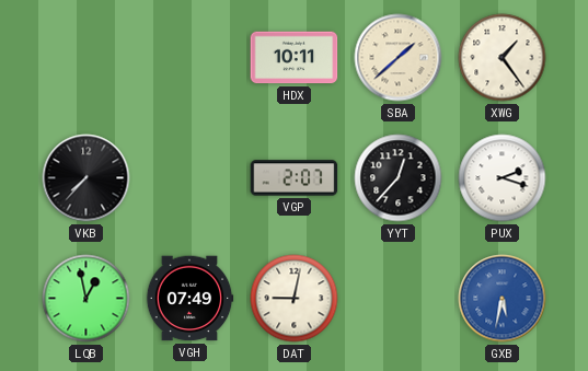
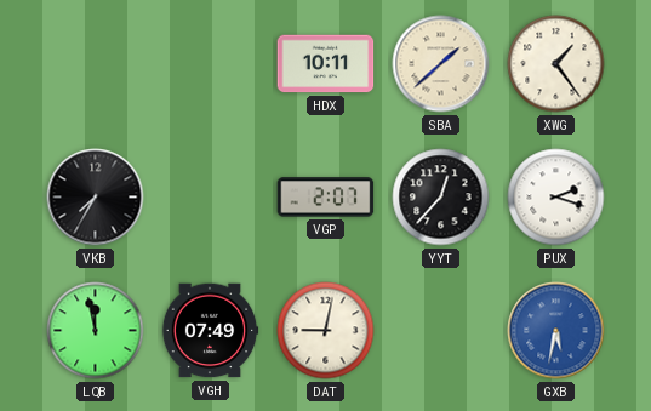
VKB: 7:37 -> 7:35
LQB: 12:58 -> 11:58
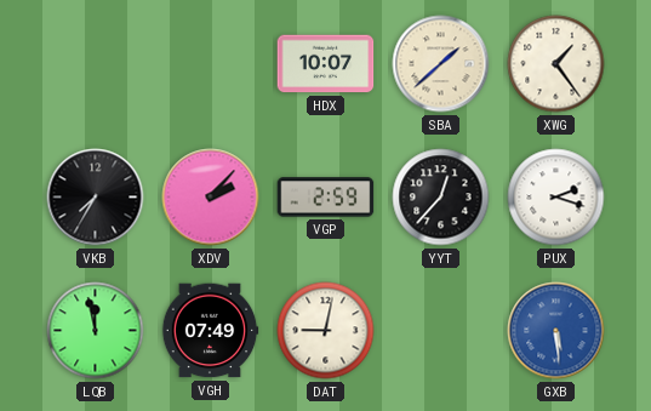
HDX: 10:11 -> 10:07
XDV: none -> 2:07
VGP: 2:07 -> 2:59
GXB: 5:32 -> 5:29
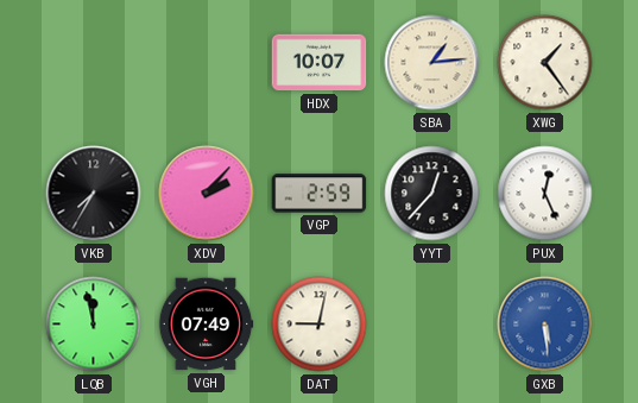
SBA: 1:38 -> 1:14
PUX: 2:18 -> 12:26
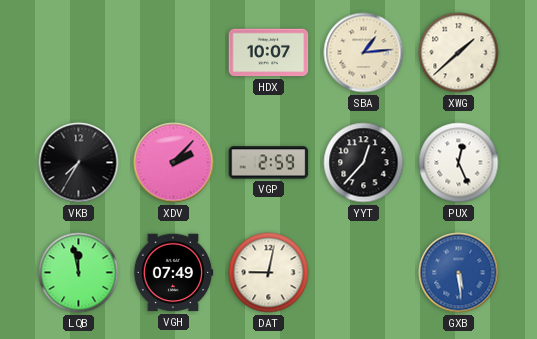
XWG: 1:24 -> 1:38
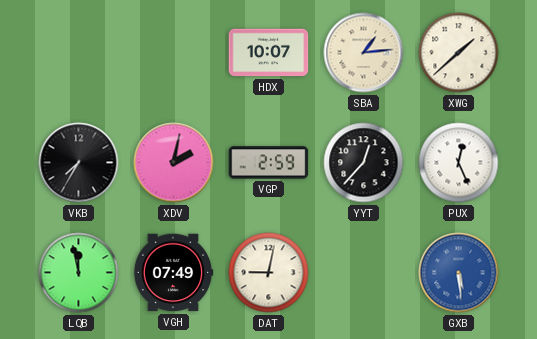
XDV: 2:07 -> 2:02
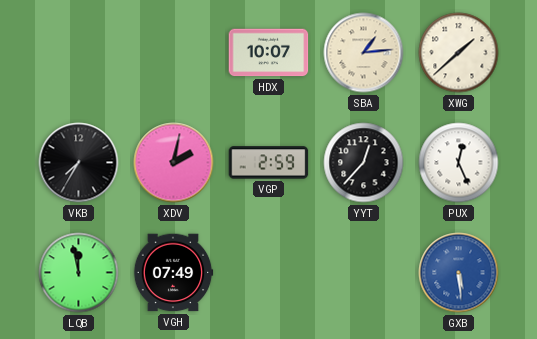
DAT: 9:02 -> none
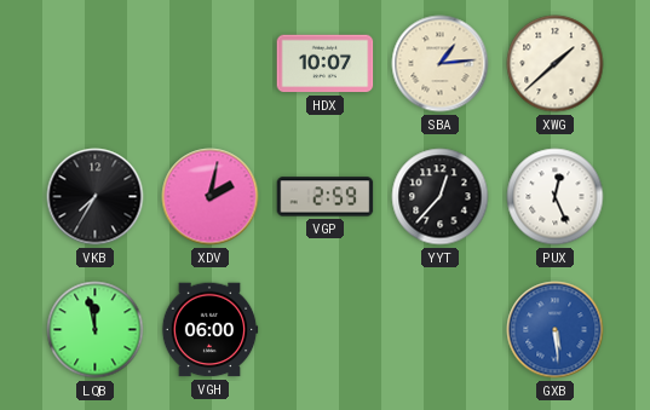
VGH: 07:49 -> 06:00
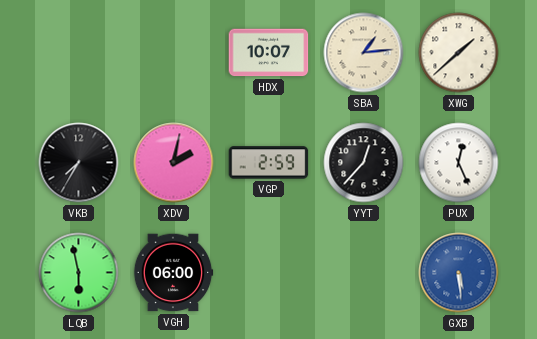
LQB: 11:58 -> 5:58
